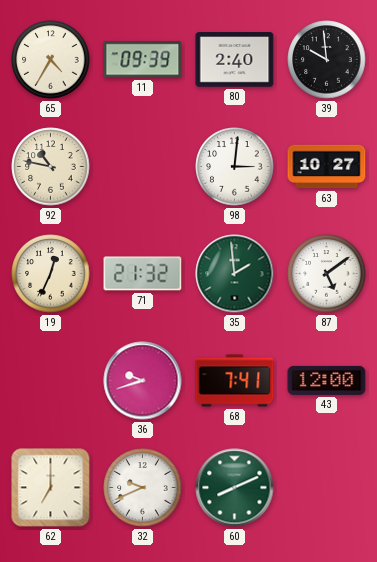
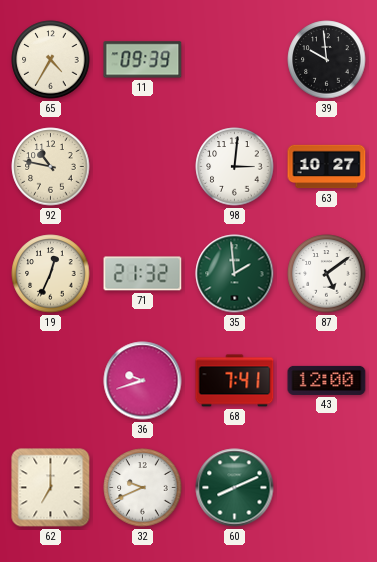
80: 2:40 -> none
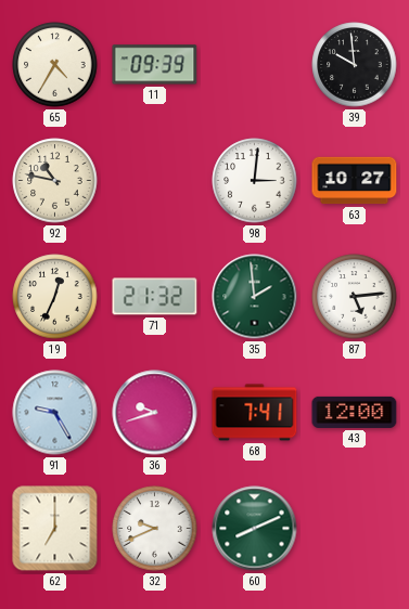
87: 5:09 -> 5:14
91: none -> 9:25
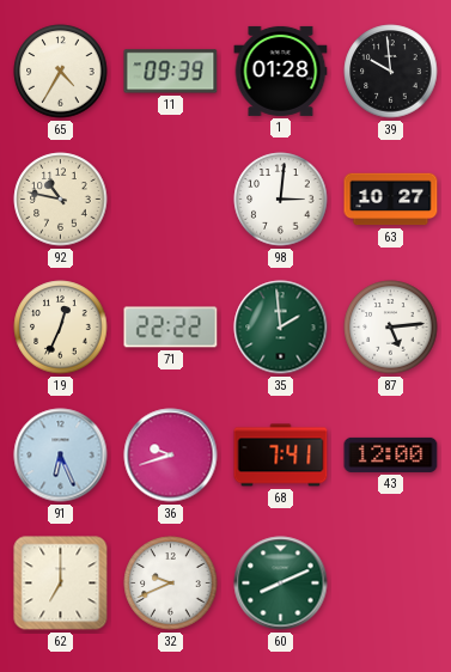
1: none -> 01:28
71: 21:32 -> 22:22
91: 9:25 -> 6:26
